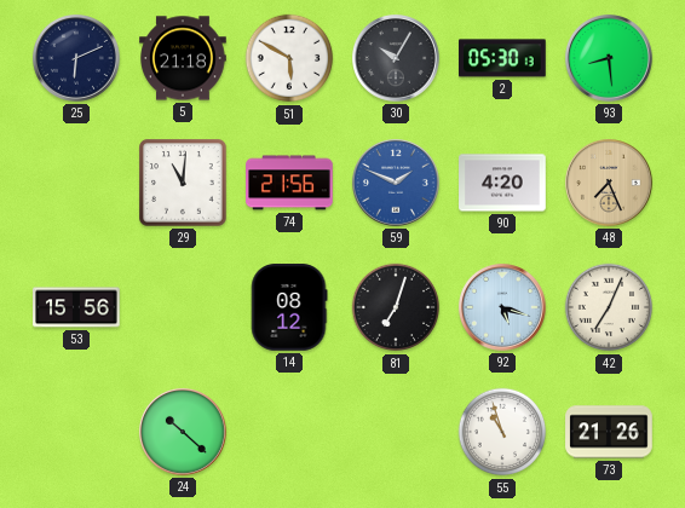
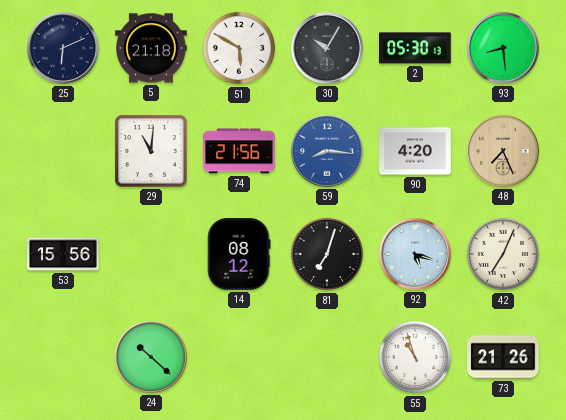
59: 1:49 -> 8:16
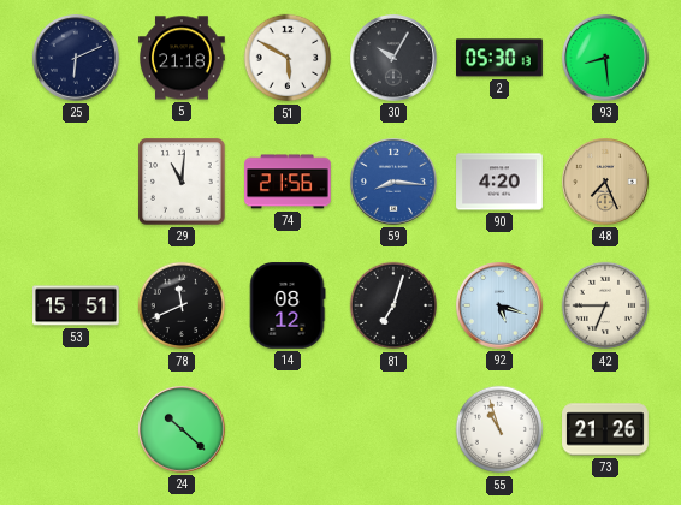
53: 15:56 -> 15:51
78: none -> 11:41
42: 7:04 -> 6:45
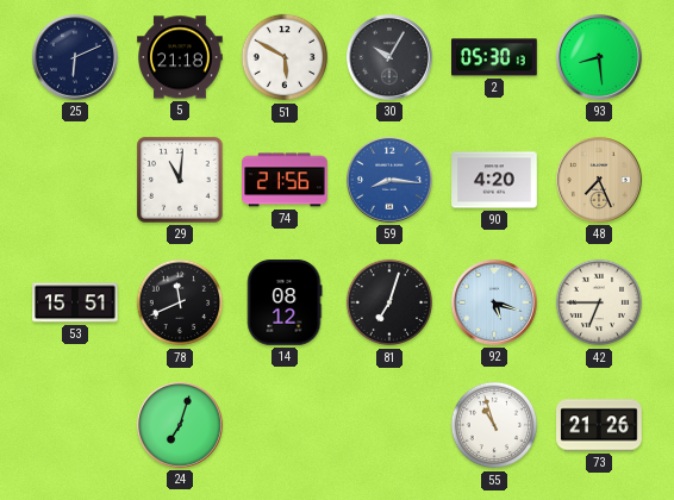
24: 10:22 -> 7:03
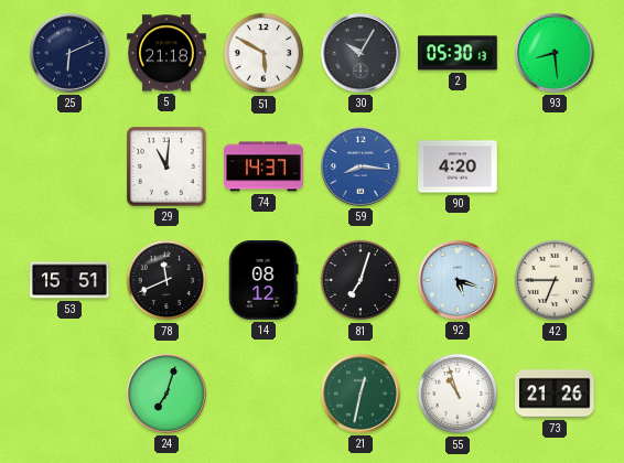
74: 21:56 -> 14:37
48: 7:26 -> none
21: none -> 12:32
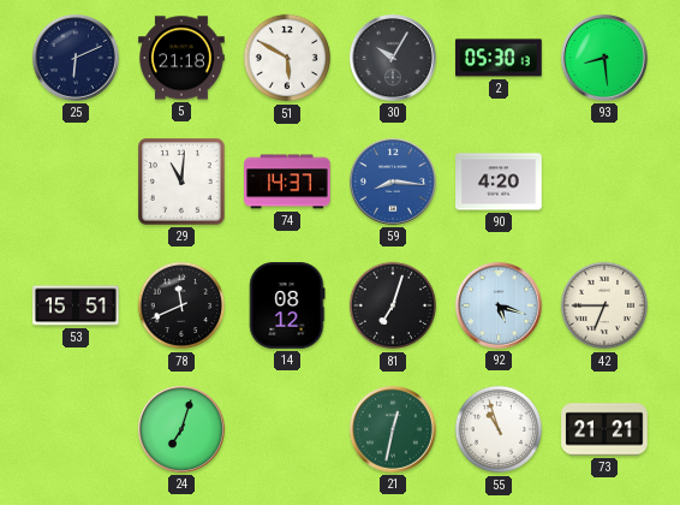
73: 21:26 -> 21:21
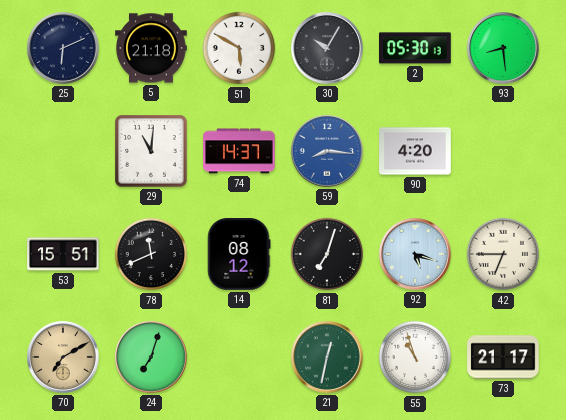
70: none -> 7:10
73: 21:21 -> 21:17
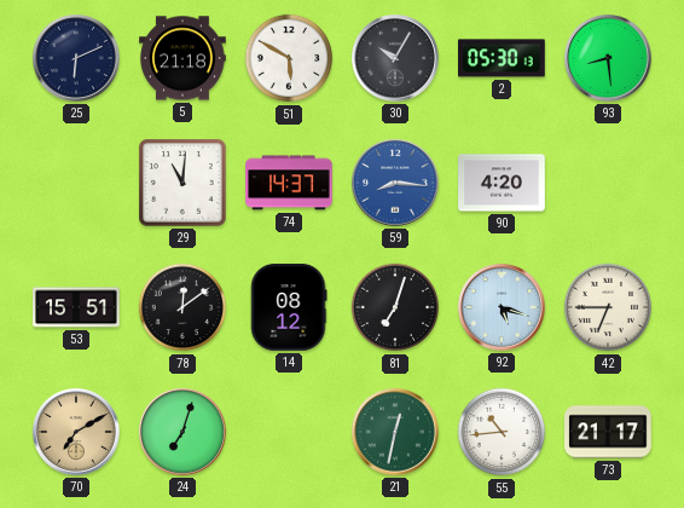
78: 11:41 -> 12:09
55: 10:57 -> 10:44
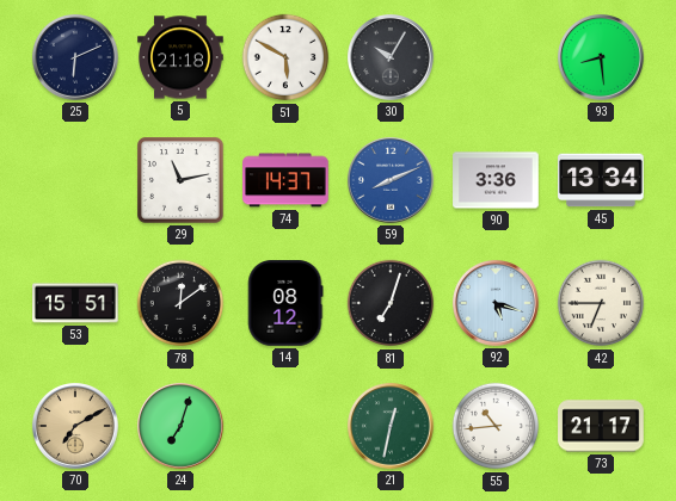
2: 05:30 -> none
29: 11:01 -> 11:13
59: 8:16 -> 8:11
90: 4:20 -> 3:36
45: none -> 13:34
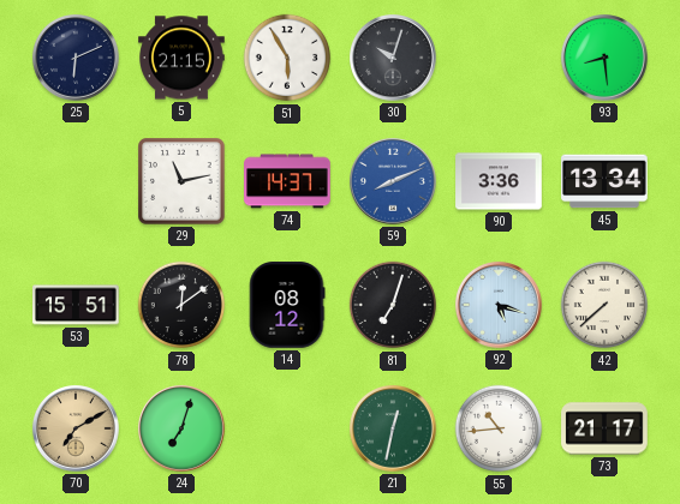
5: 21:18 -> 21:15
51: 5:50 -> 5:55
30: 10:05 -> 10:03
42: 6:45 -> 7:38
